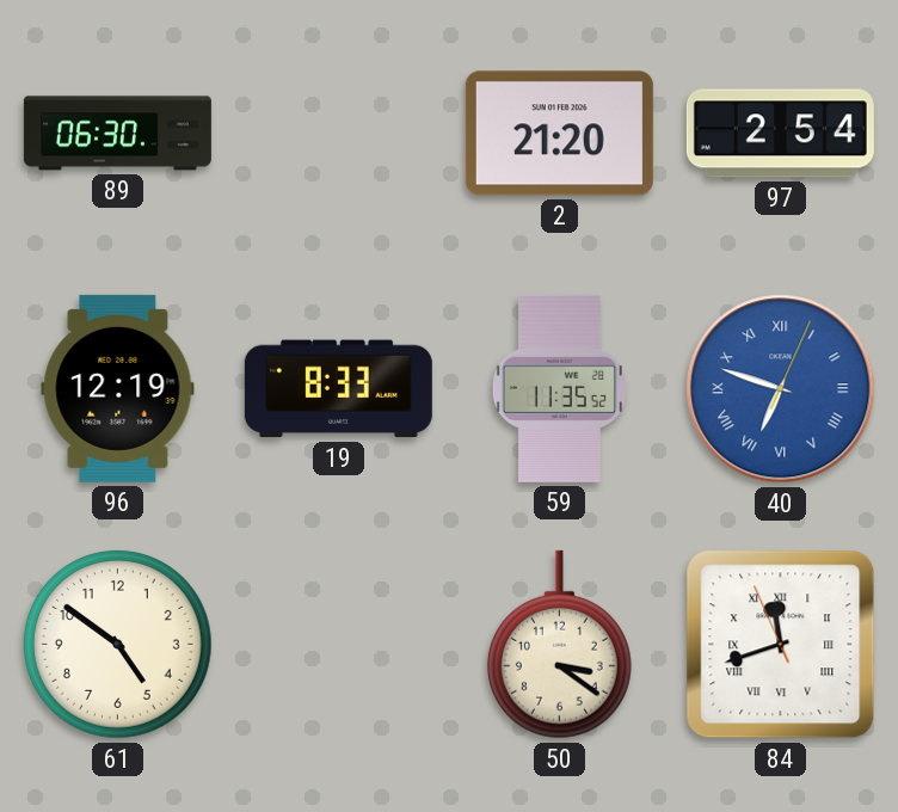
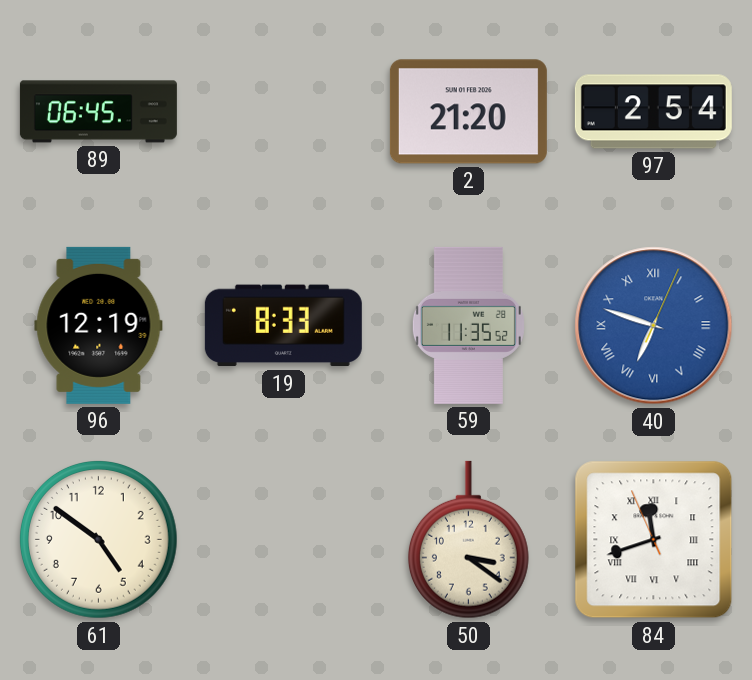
89: 06:30 -> 06:45
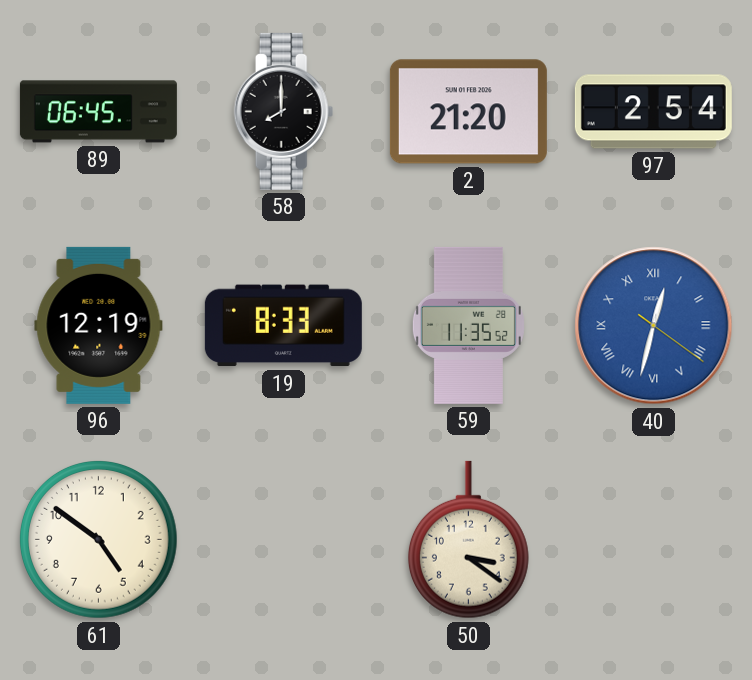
58: none -> 8:00
40: 6:48 -> 12:32
84: 11:41 -> none
